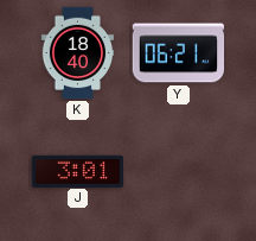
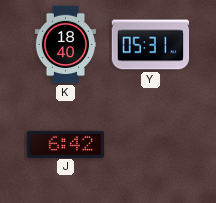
Y: 06:21 -> 05:31
J: 3:01 -> 6:42
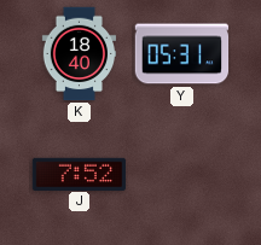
J: 6:42 -> 7:52
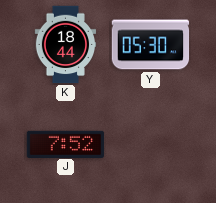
K: 18:40 -> 18:44
Y: 05:31 -> 05:30
